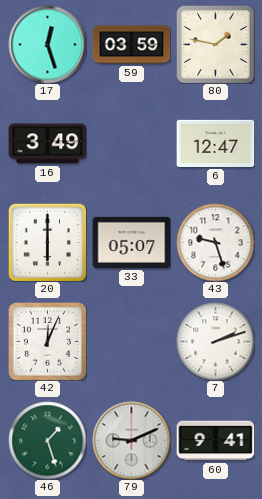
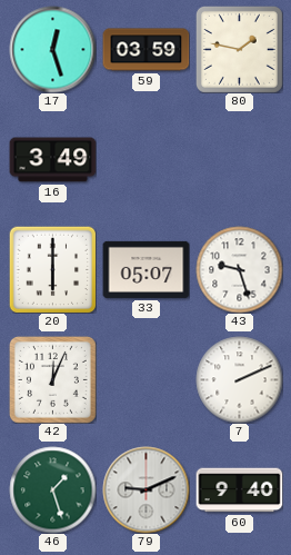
6: 12:47 -> none
7: 2:12 -> 2:11
60: 9:41 -> 9:40
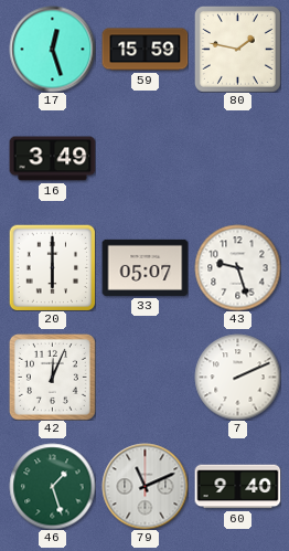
59: 03:59 -> 15:59
79: 9:11 -> 11:11
